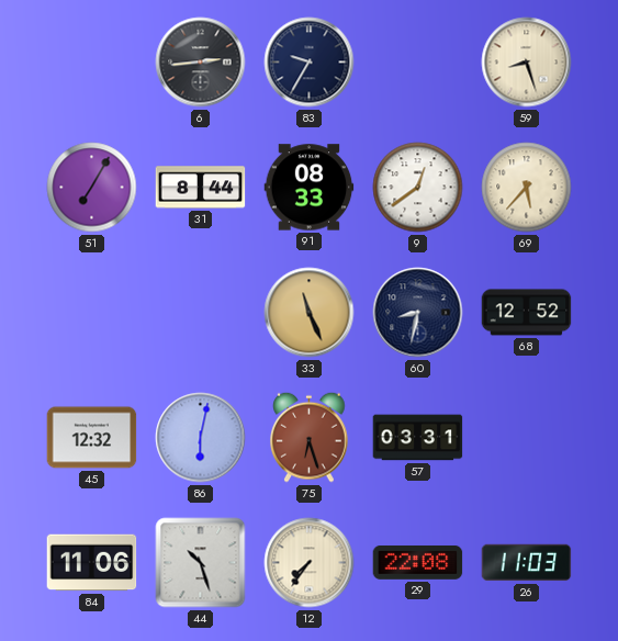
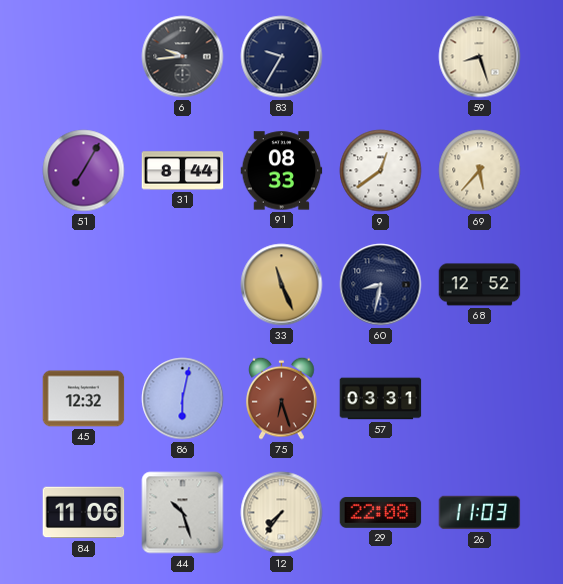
6: 2:44 -> 9:44
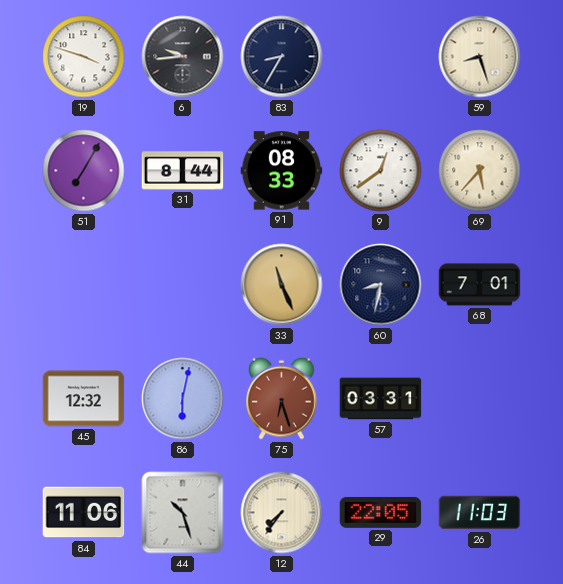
19: none -> 3:48
83: 9:35 -> 8:35
68: 12:52 -> 7:01
29: 22:08 -> 22:05
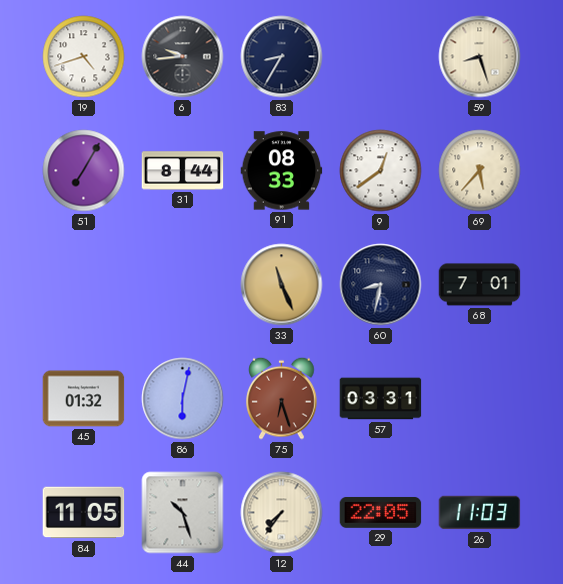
19: 3:48 -> 4:42
45: 12:32 -> 01:32
84: 11:06 -> 11:05
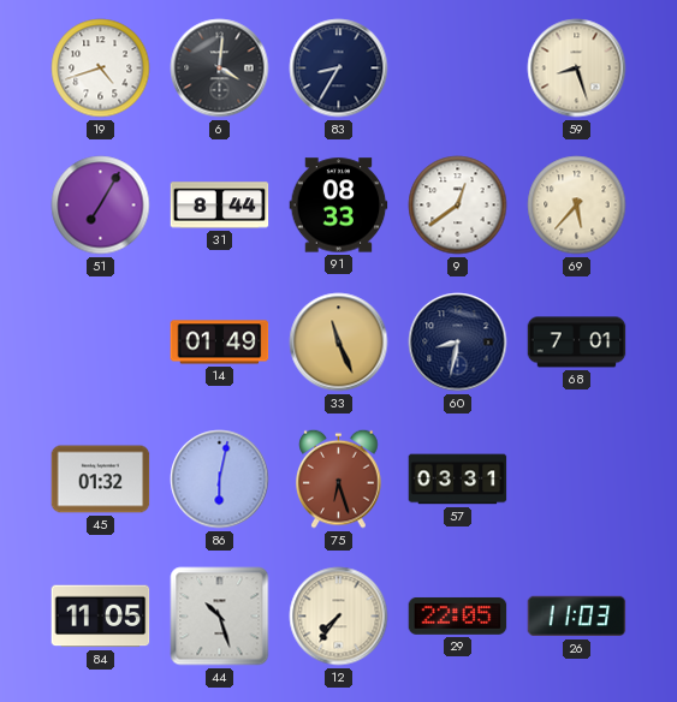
6: 9:44 -> 4:01
14: none -> 01:49
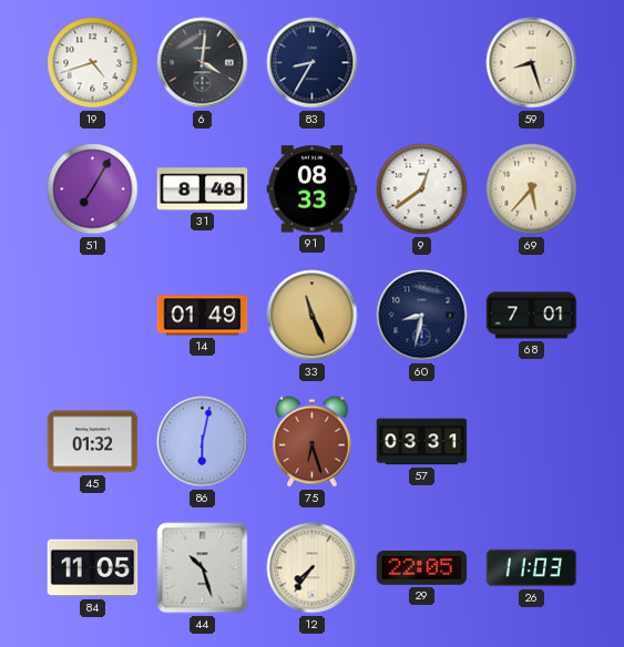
31: 8:44 -> 8:48
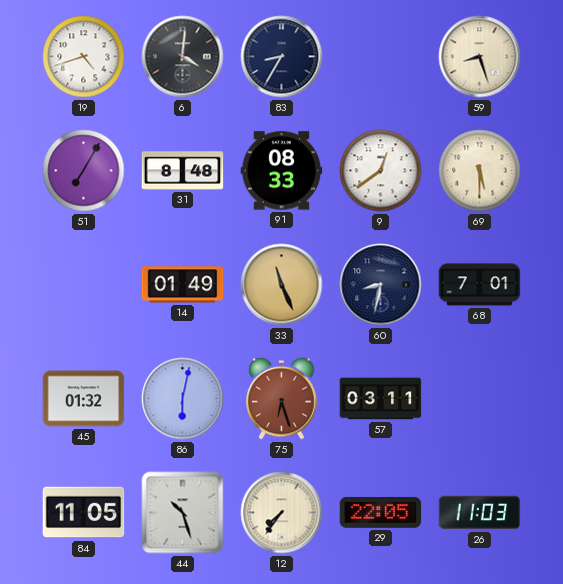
69: 5:37 -> 5:30
57: 03:31 -> 03:11
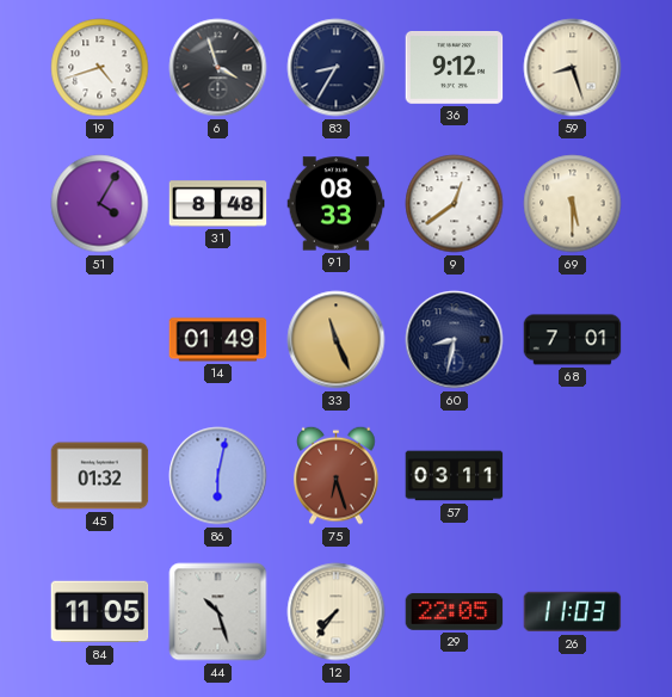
6: 4:01 -> 3:57
36: none -> 9:12
51: 7:05 -> 4:05
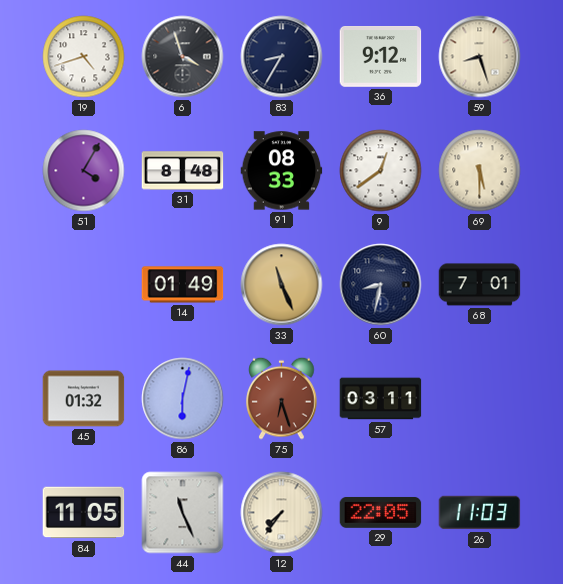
44: 10:27 -> 11:26
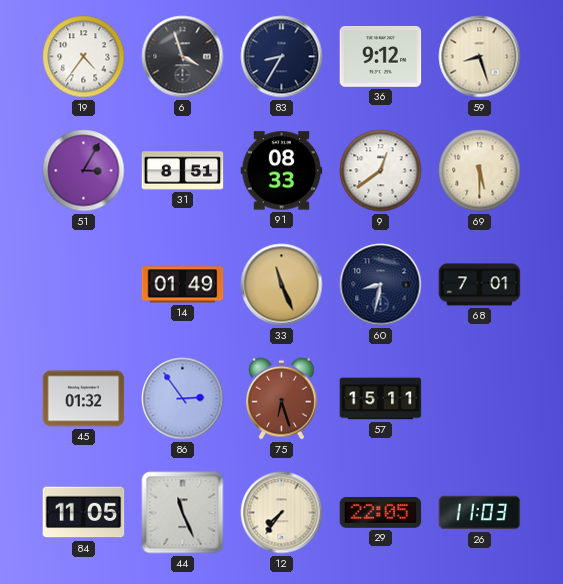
19: 4:42 -> 4:36
51: 4:05 -> 3:05
31: 8:48 -> 8:51
86: 6:02 -> 2:54
57: 03:11 -> 15:11
